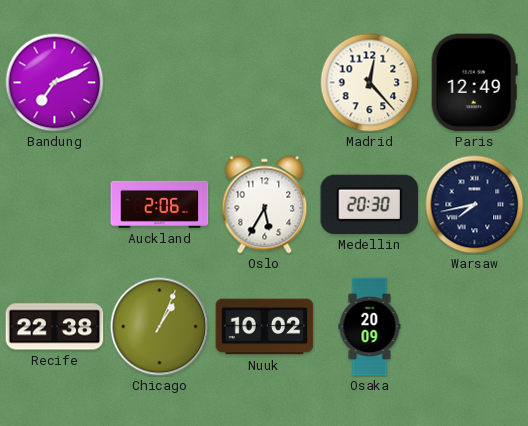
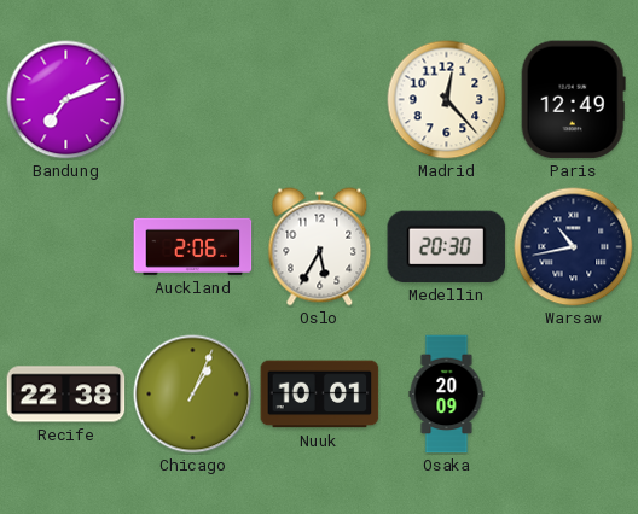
Warsaw: 7:43 -> 10:43
Nuuk: 10:02 -> 10:01
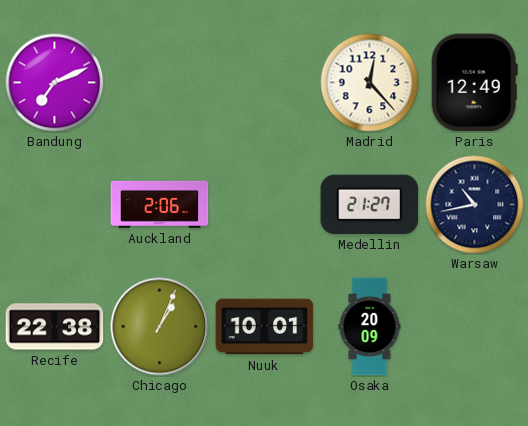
Oslo: 5:35 -> none
Medellin: 20:30 -> 21:27
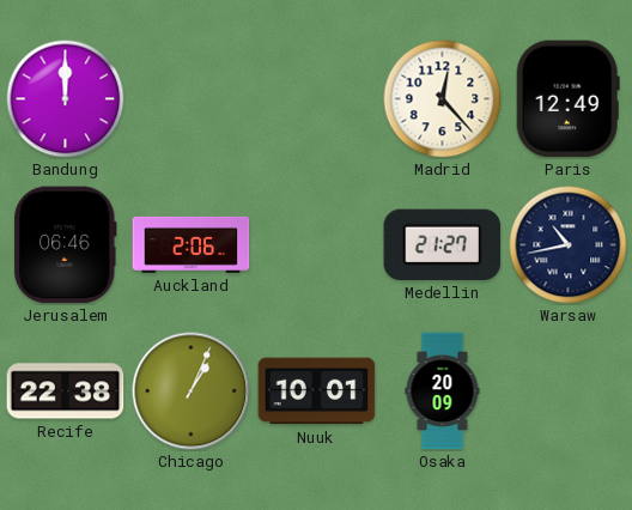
Bandung: 7:11 -> 12:00
Jerusalem: none -> 06:46
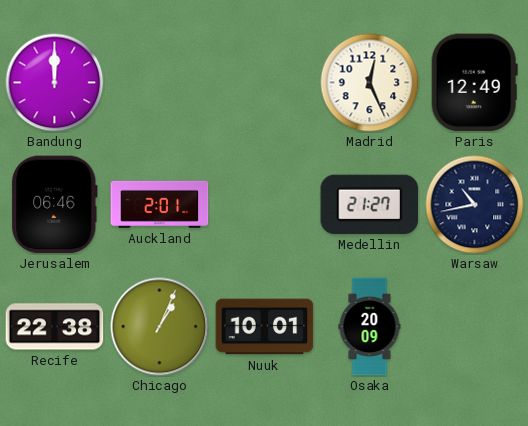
Madrid: 12:23 -> 12:26
Auckland: 2:06 -> 2:01
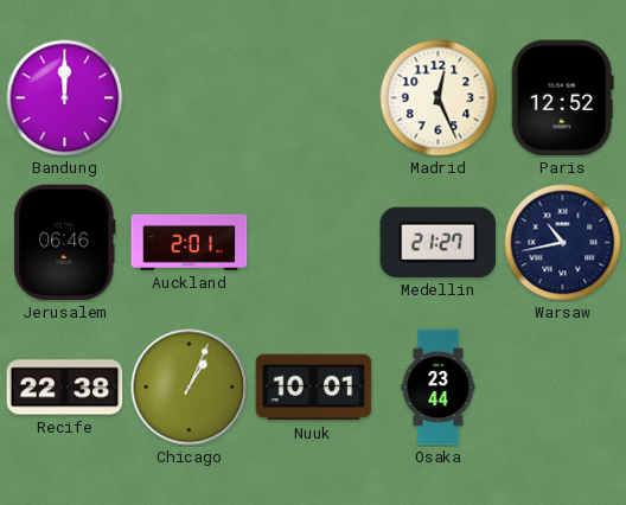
Paris: 12:49 -> 12:52
Osaka: 20:09 -> 23:44
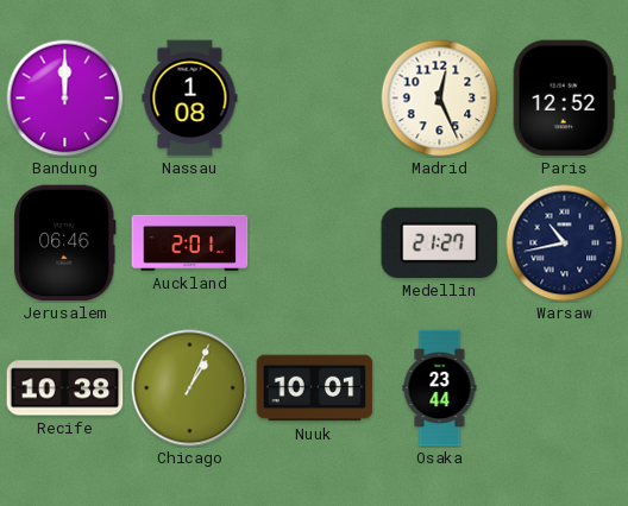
Nassau: none -> 1:08
Recife: 22:38 -> 10:38
